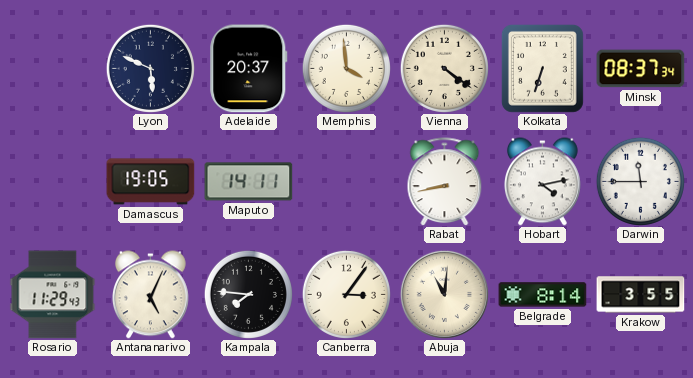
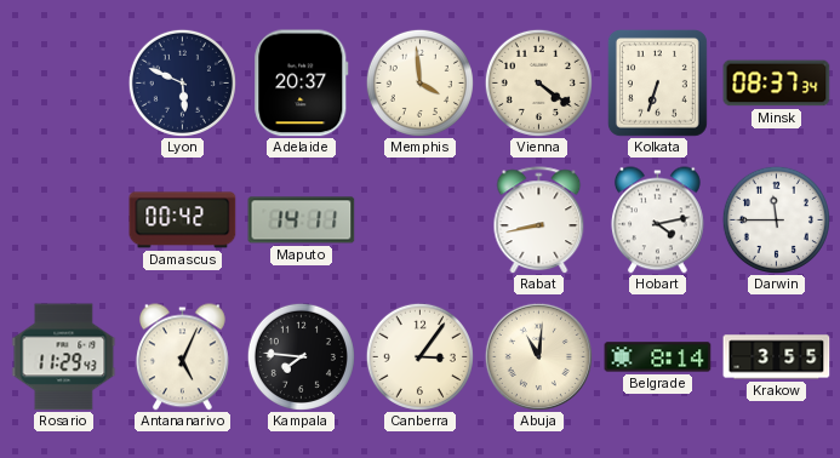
Damascus: 19:05 -> 00:42
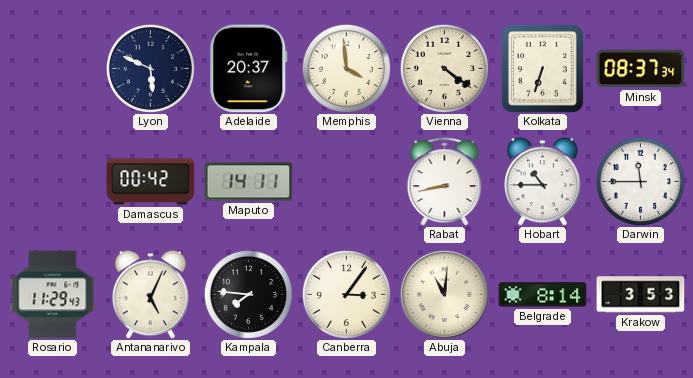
Hobart: 4:13 -> 10:45
Krakow: 3:55 -> 3:53
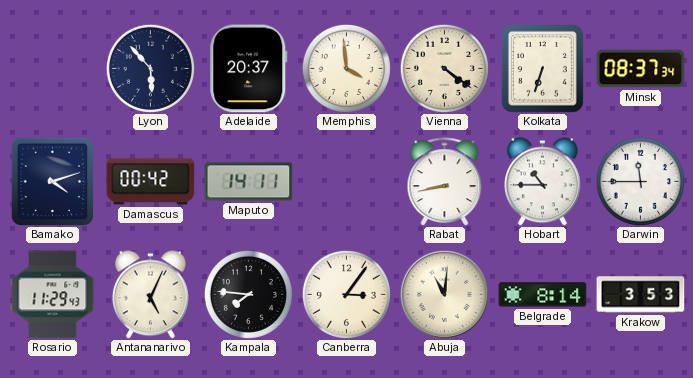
Lyon: 5:49 -> 5:53
Bamako: none -> 4:12
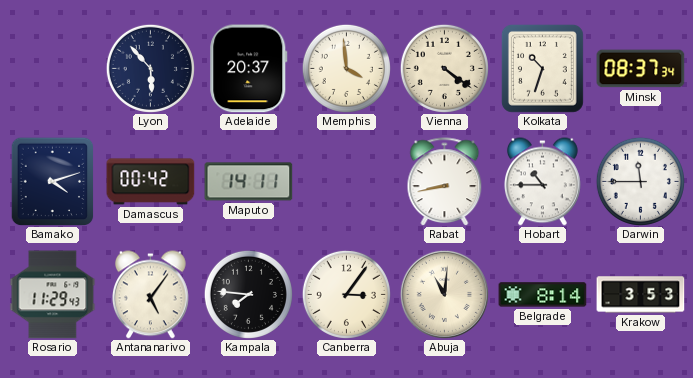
Kolkata: 6:33 -> 10:33
Antananarivo: 5:04 -> 5:06
